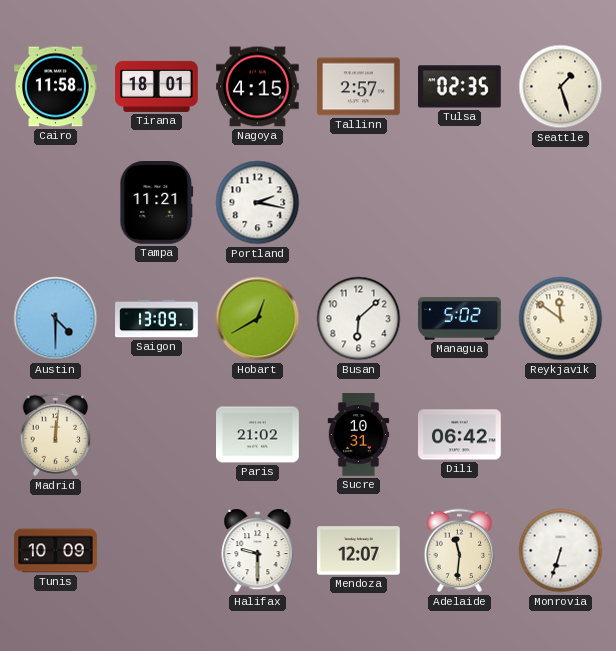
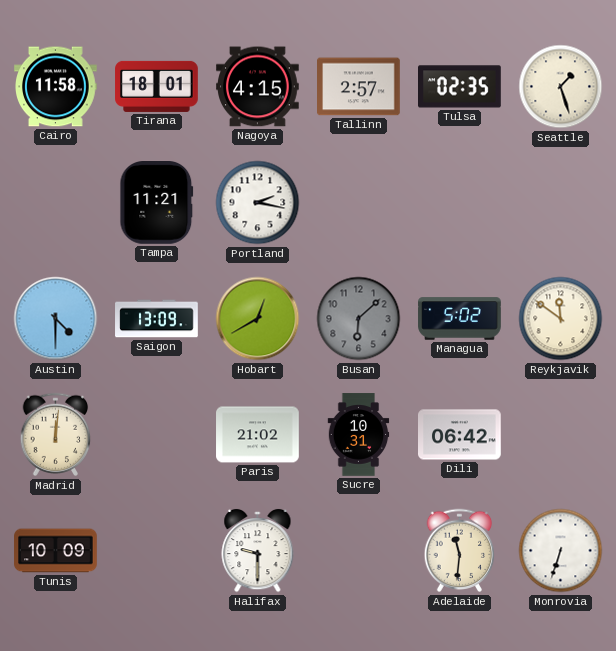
Busan dial: white -> grey
Mendoza: 12:07 -> none
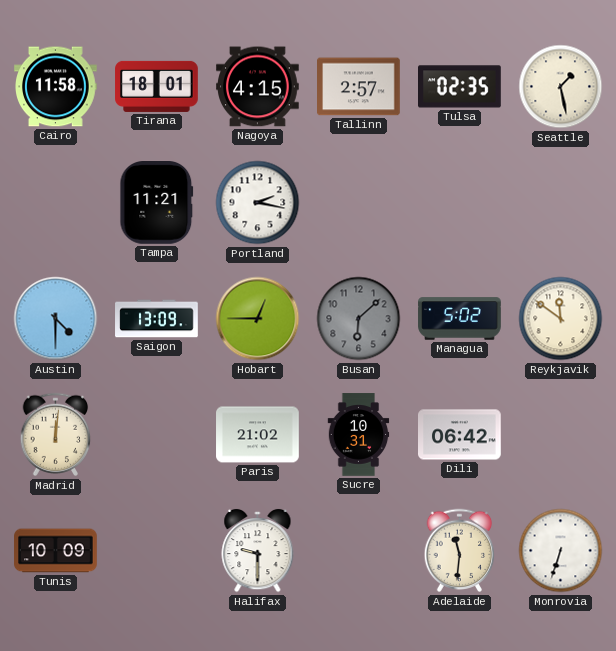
Seattle: 1:27 -> 1:28
Hobart: 12:40 -> 12:45
